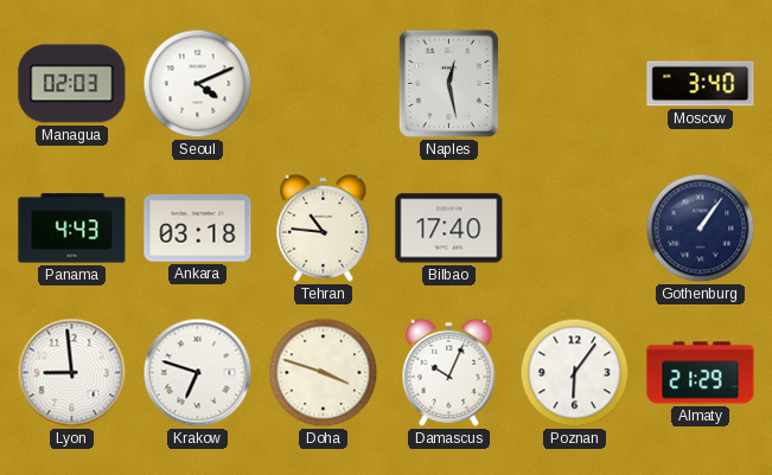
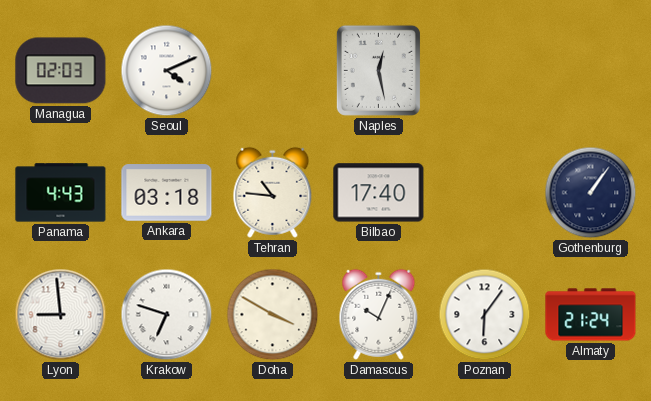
Moscow: 3:40 -> none
Doha: 3:48 -> 3:50
Almaty: 21:29 -> 21:24
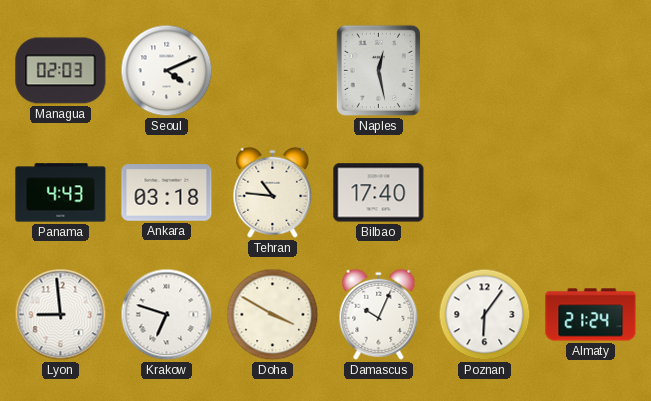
Gothenburg: 1:06 -> none
